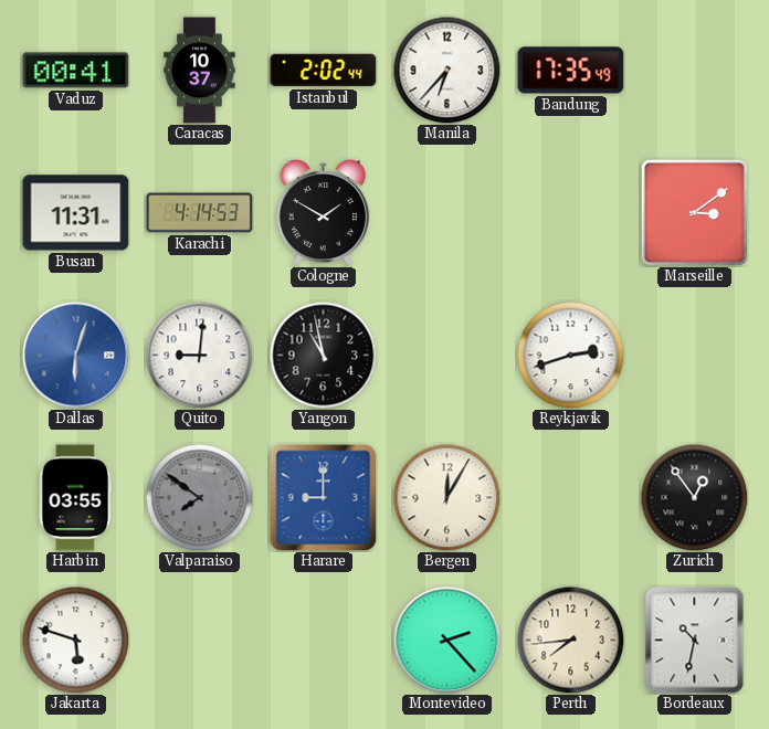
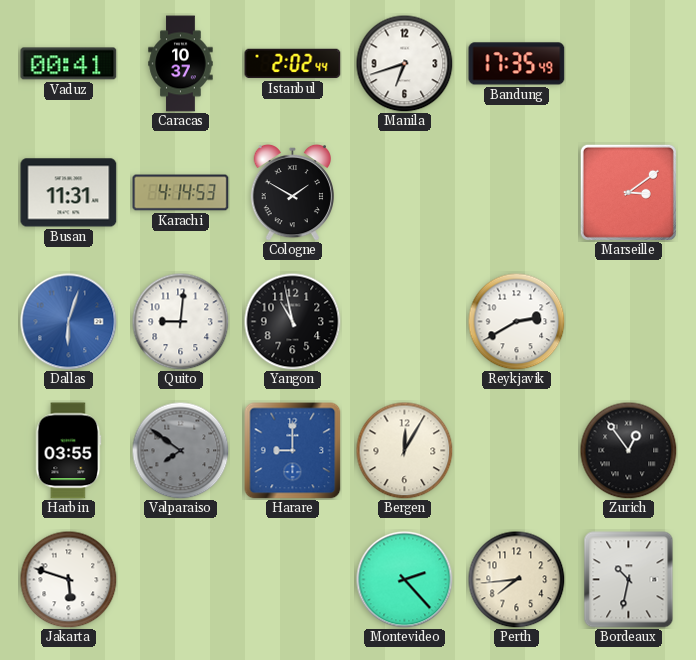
Manila: 6:37 -> 6:42
Reykjavik: 2:42 -> 2:40
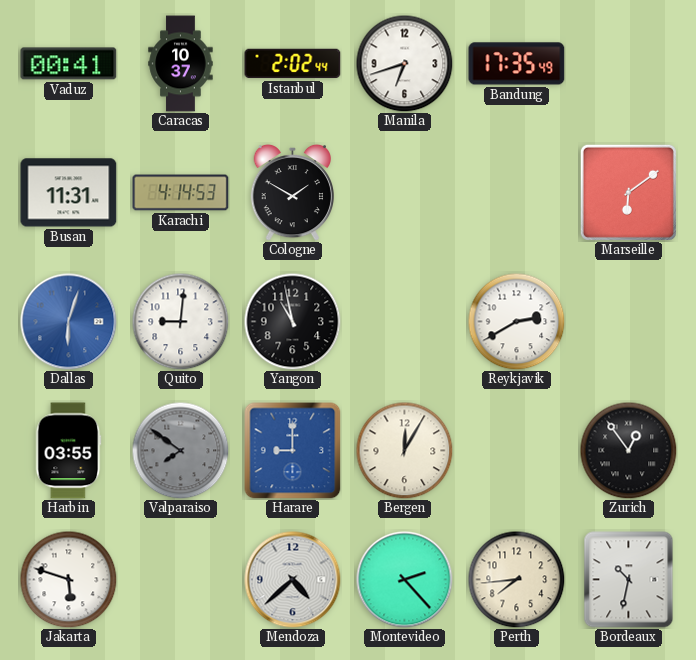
Marseille: 3:09 -> 6:09
Mendoza: none -> 4:38
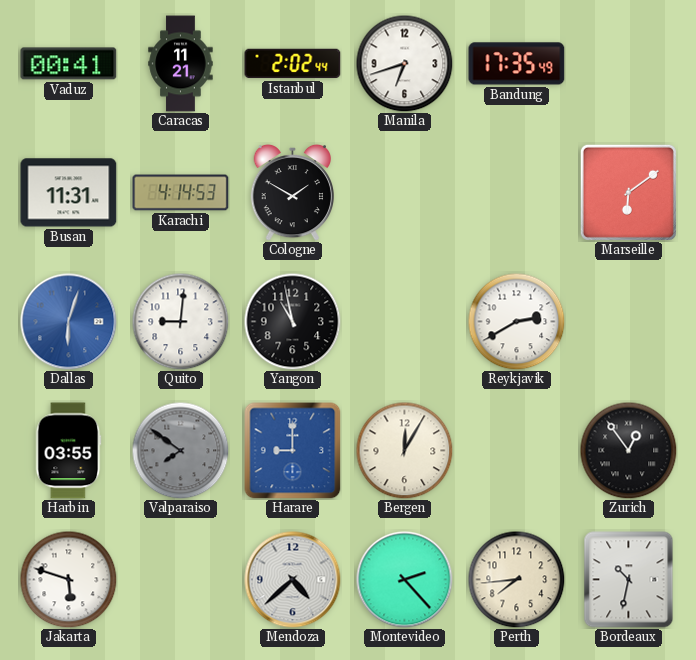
Caracas: 10:37 -> 11:21
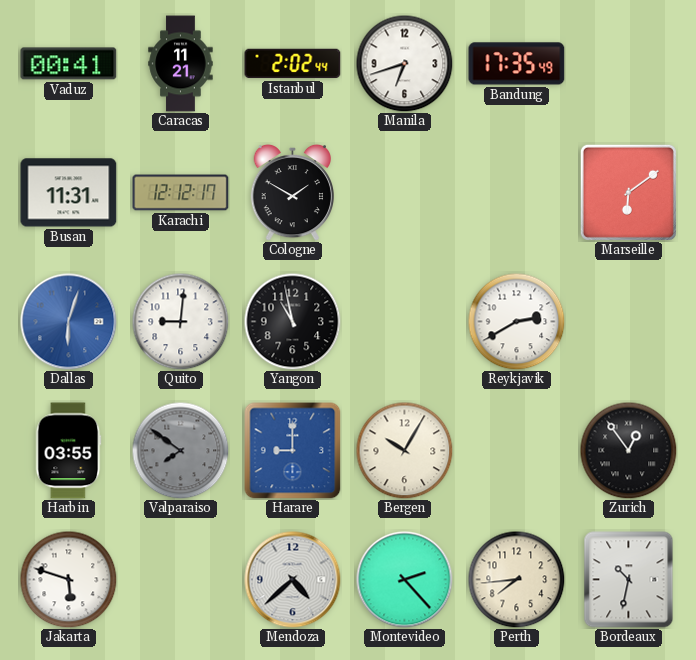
Karachi: 4:14 -> 12:12
Bergen: 12:05 -> 10:05
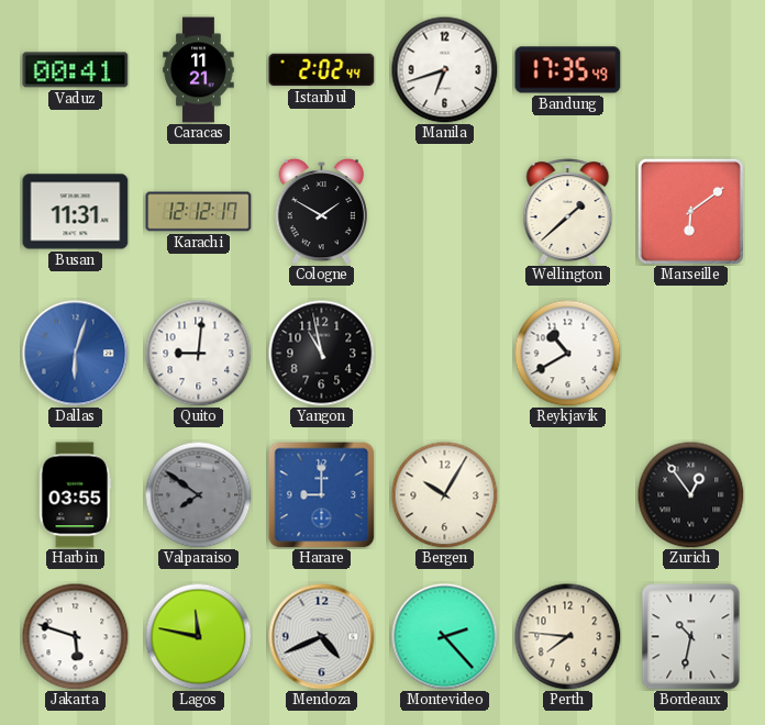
Wellington: none -> 1:38
Reykjavik: 2:40 -> 10:40
Lagos: none -> 11:47
Mendoza: 4:38 -> 4:41
Perth: 7:44 -> 7:46
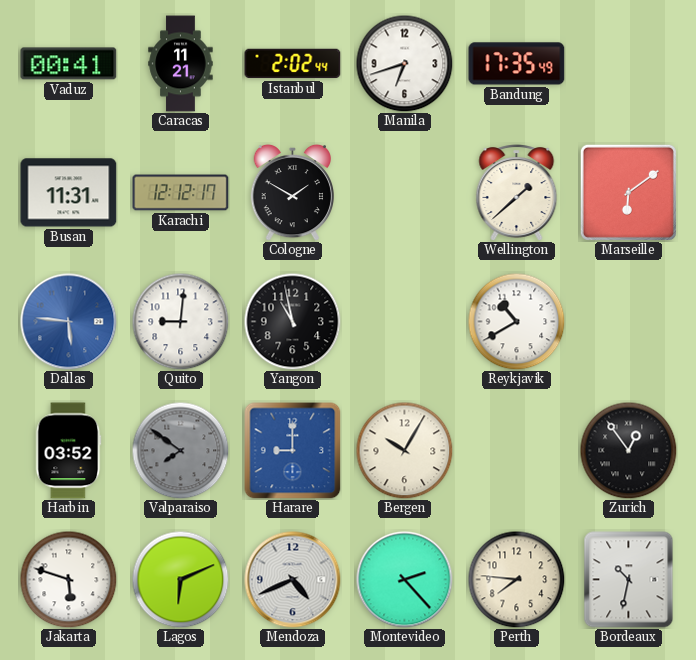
Dallas: 6:03 -> 5:46
Harbin: 03:55 -> 03:52
Lagos: 11:47 -> 6:11
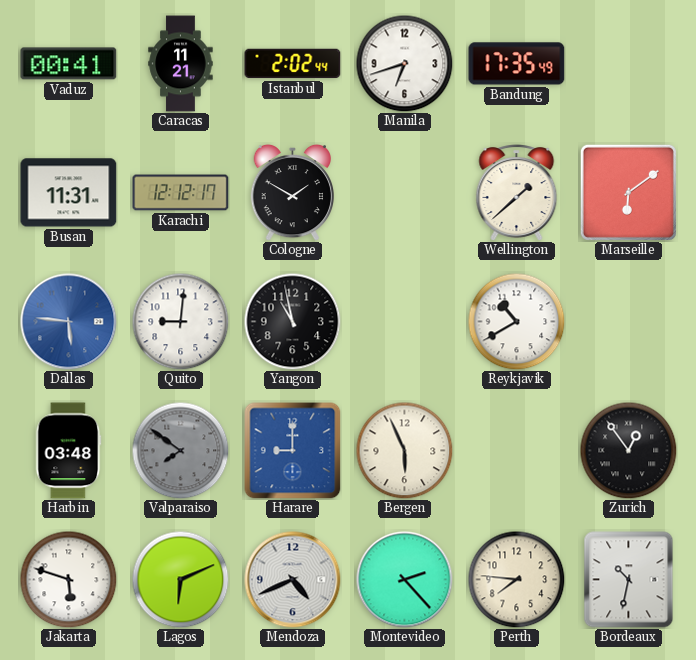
Harbin: 03:52 -> 03:48
Bergen: 10:05 -> 5:56
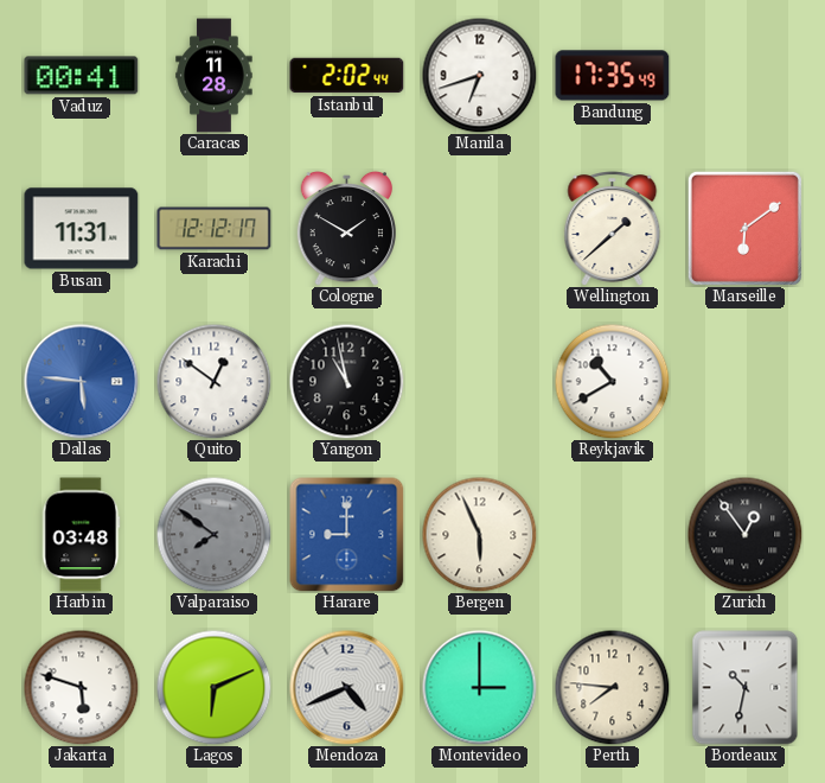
Caracas: 11:21 -> 11:28
Quito: 9:01 -> 12:51
Montevideo: 2:23 -> 3:00
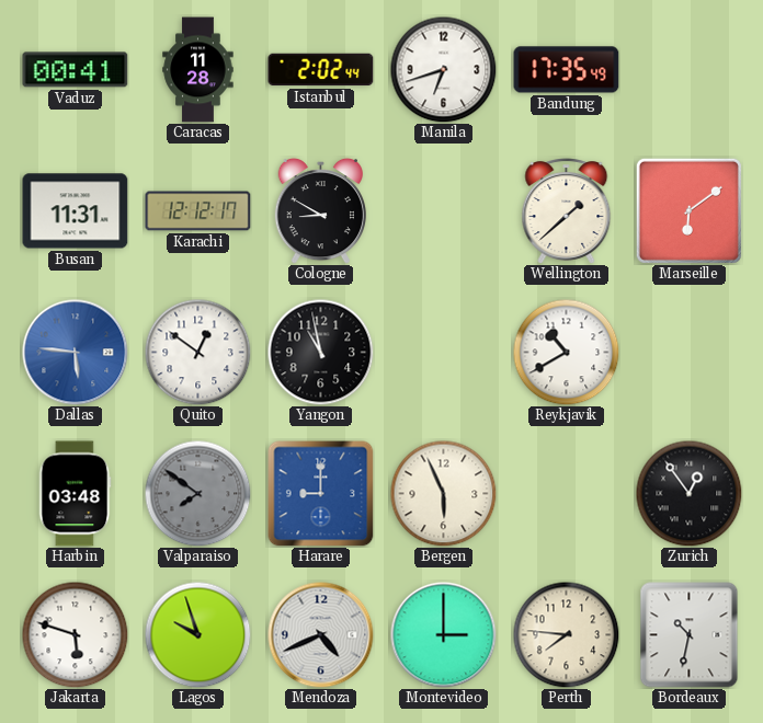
Cologne: 1:50 -> 8:50
Lagos: 6:11 -> 9:57
